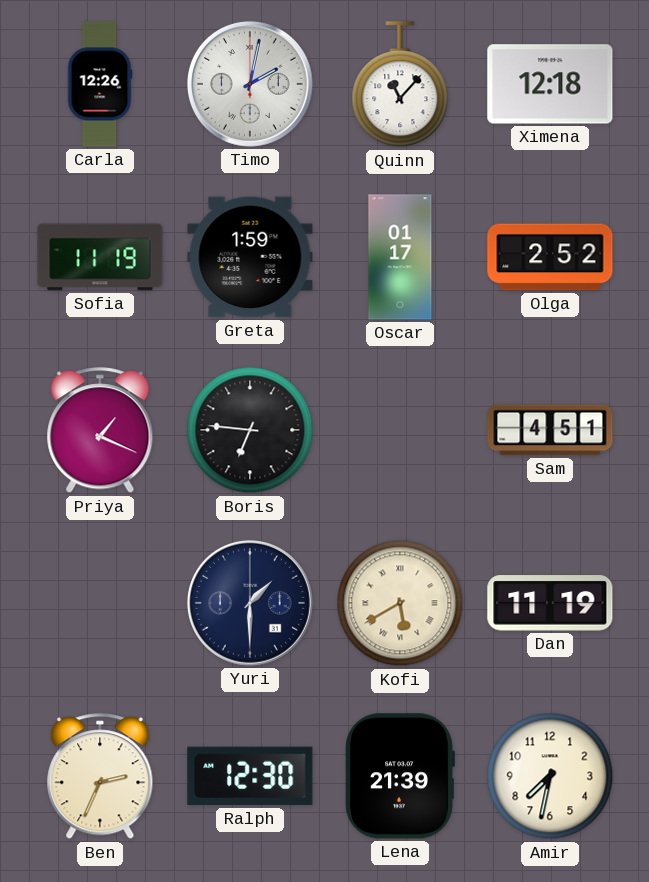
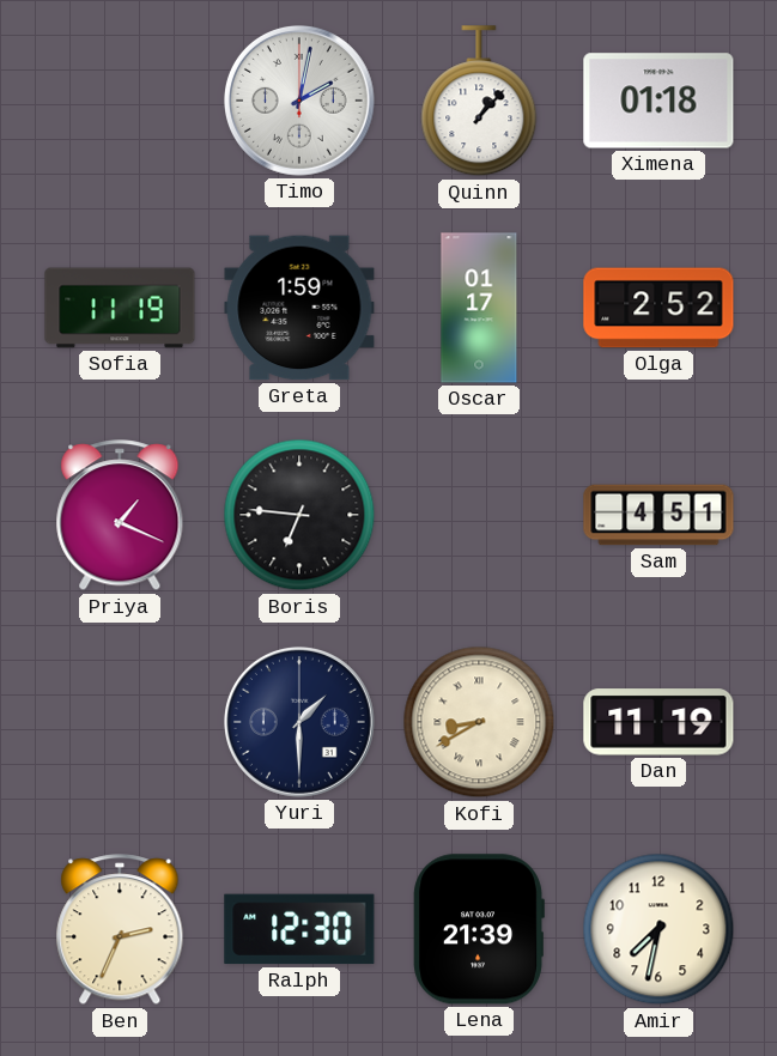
Carla: 12:26 -> none
Quinn: 11:07 -> 1:07
Ximena: 12:18 -> 01:18
Kofi: 5:40 -> 8:40
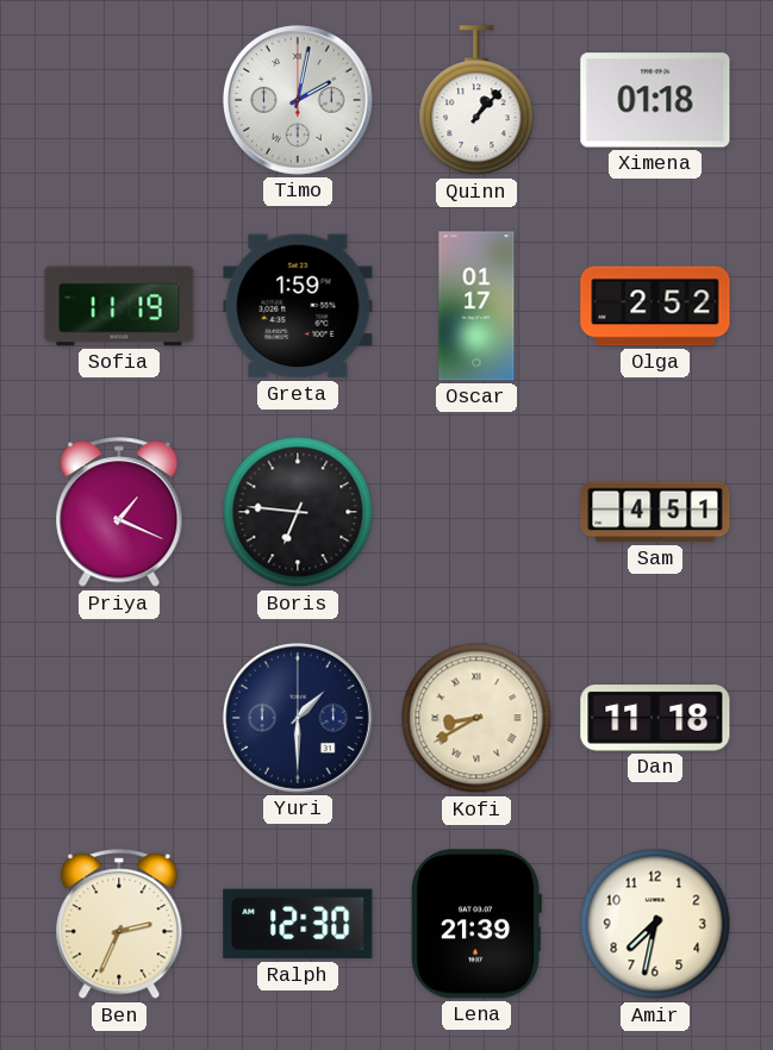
Dan: 11:19 -> 11:18
